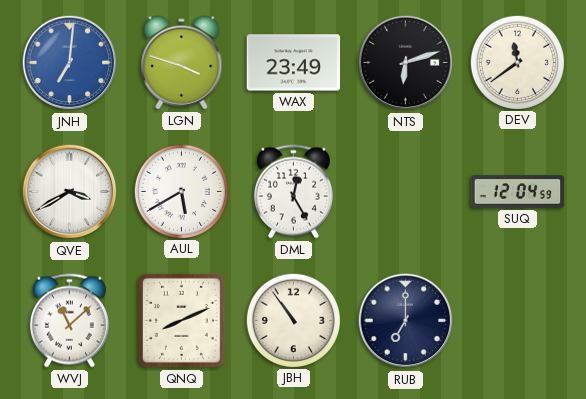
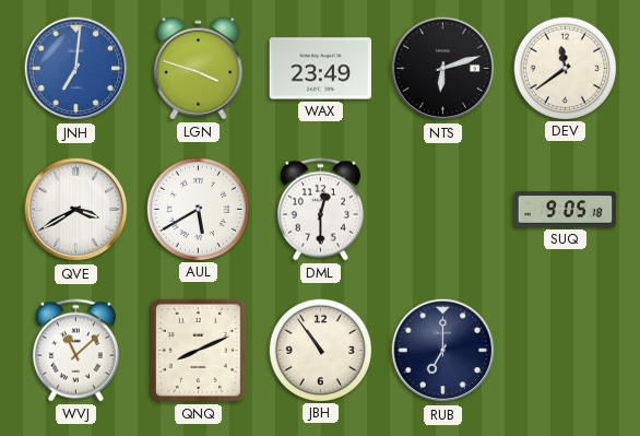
DML: 12:25 -> 12:30
SUQ: 12:04 -> 9:05
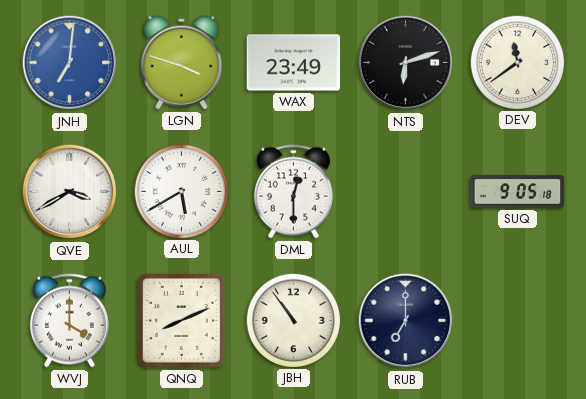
WVJ: 11:08 -> 4:00
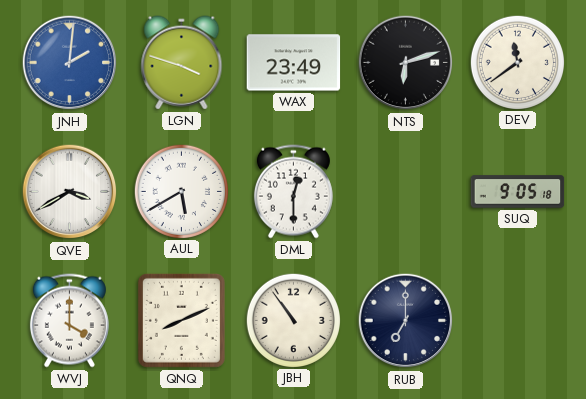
JNH: 7:01 -> 2:01
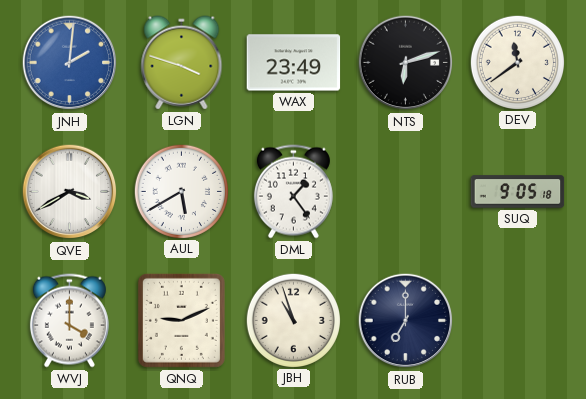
DML: 12:30 -> 1:24
QNQ: 8:11 -> 9:11
JBH: 10:54 -> 10:57
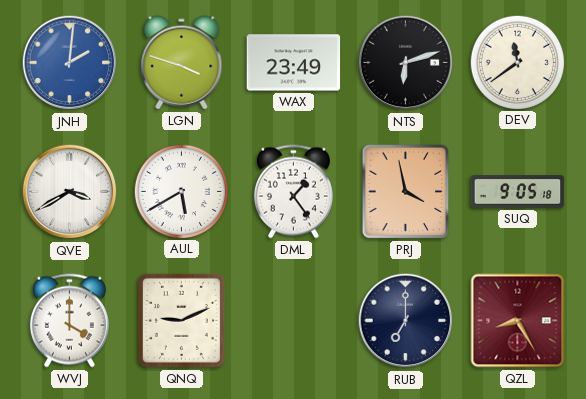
PRJ: none -> 3:58
JBH: 10:57 -> none
QZL: none -> 8:25
